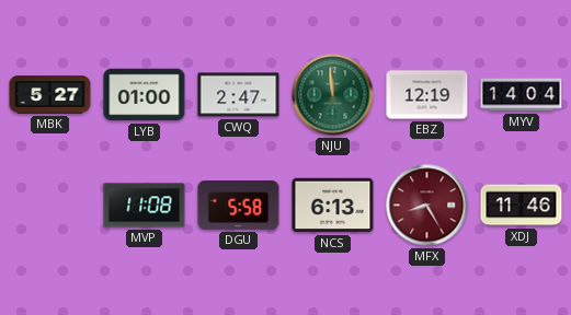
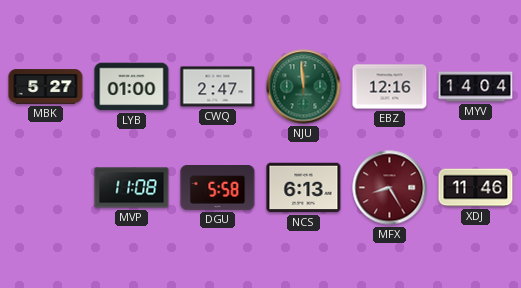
EBZ: 12:19 -> 12:16
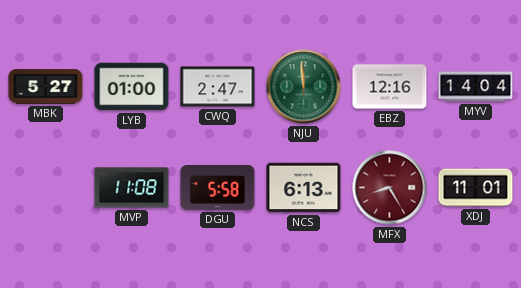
XDJ: 11:46 -> 11:01
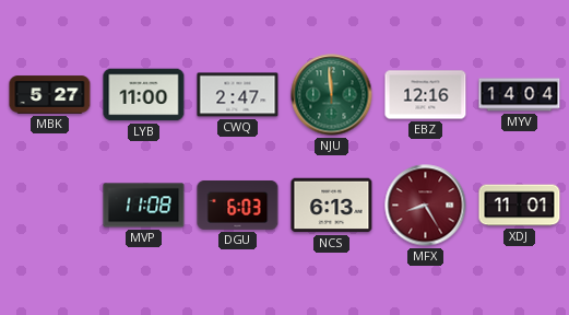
LYB: 01:00 -> 11:00
DGU: 5:58 -> 6:03
